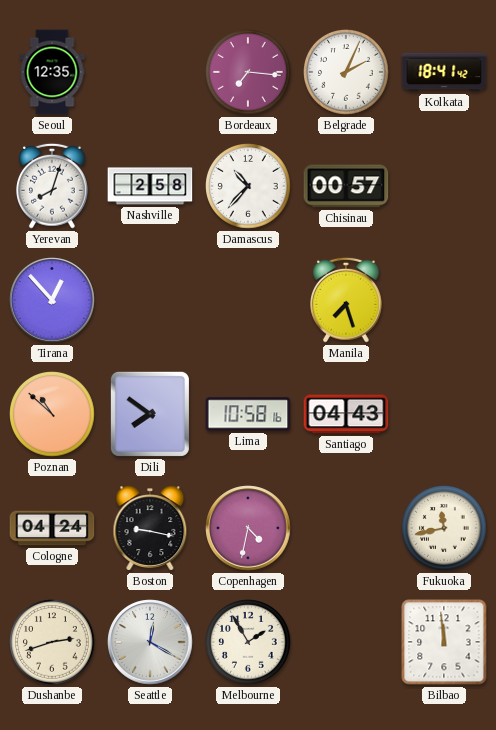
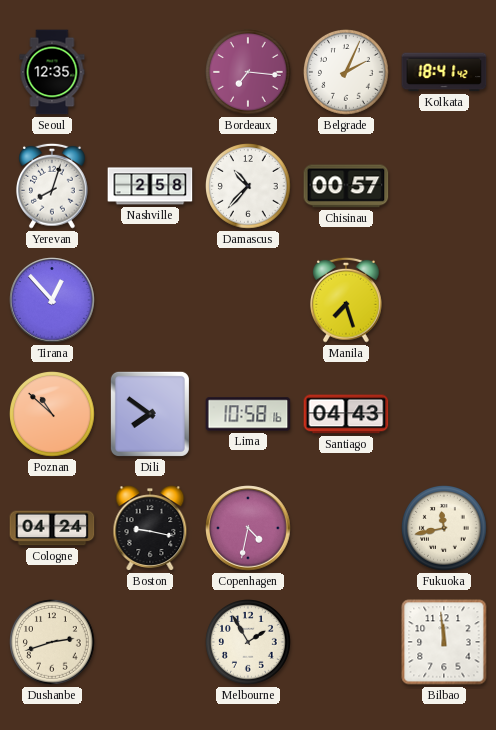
Seattle: 12:20 -> none
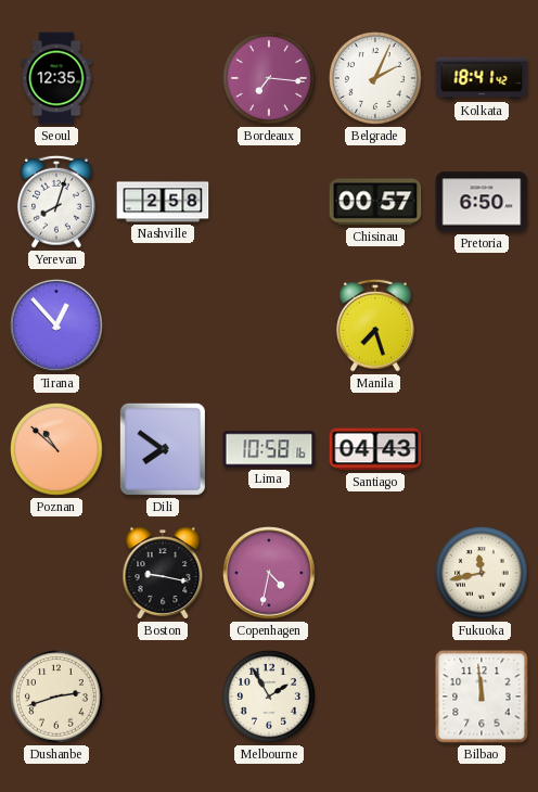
Damascus: 10:37 -> none
Pretoria: none -> 6:50
Cologne: 04:24 -> none
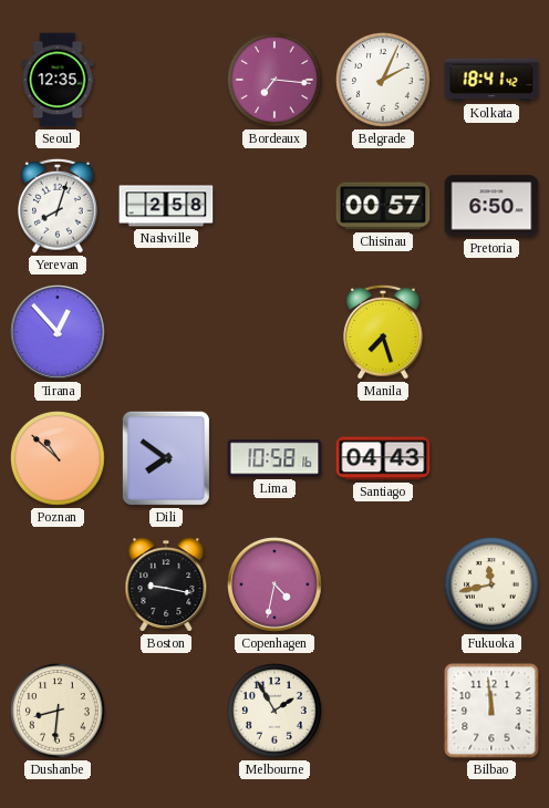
Dushanbe: 2:42 -> 8:31
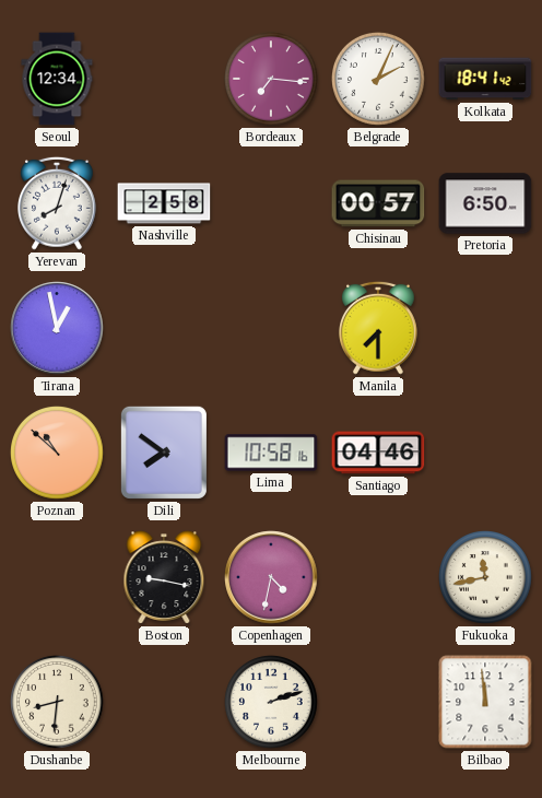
Seoul: 12:35 -> 12:34
Tirana: 12:53 -> 12:58
Manila: 7:27 -> 7:30
Santiago: 04:43 -> 04:46
Melbourne: 1:55 -> 2:12
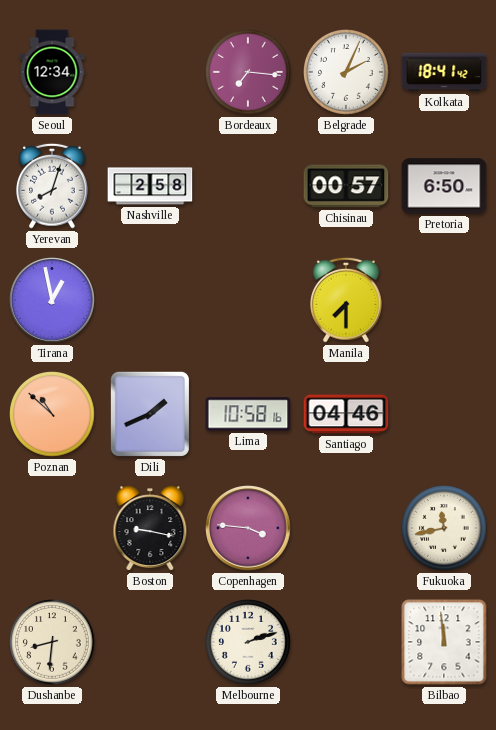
Dili: 7:51 -> 1:41
Copenhagen: 4:32 -> 3:46
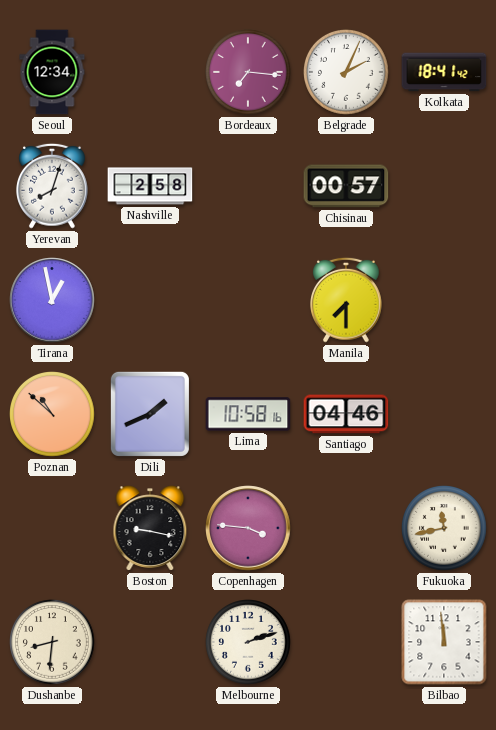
Pretoria: 6:50 -> none
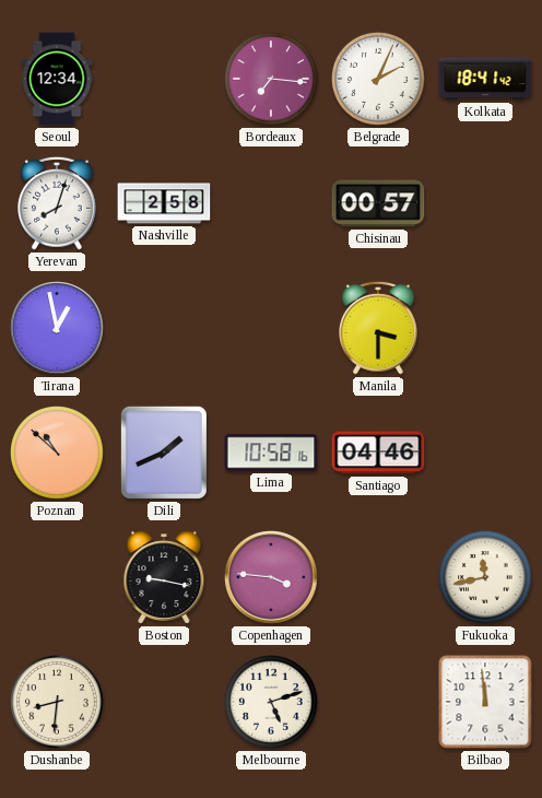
Manila: 7:30 -> 3:30
Melbourne: 2:12 -> 5:12
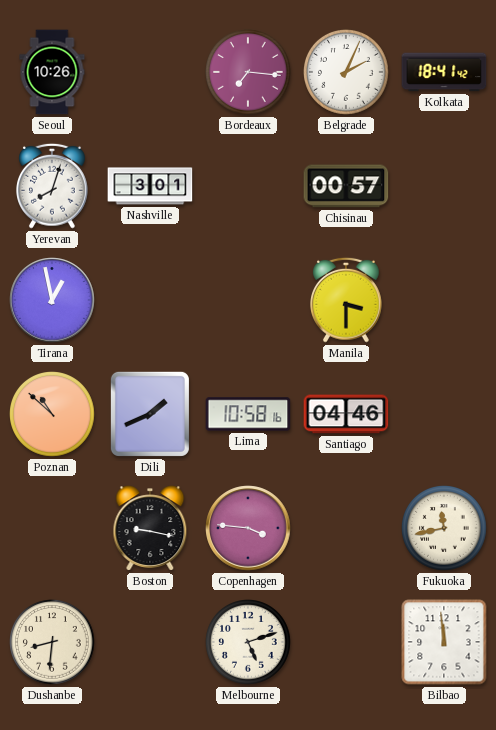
Seoul: 12:34 -> 10:26
Nashville: 2:58 -> 3:01
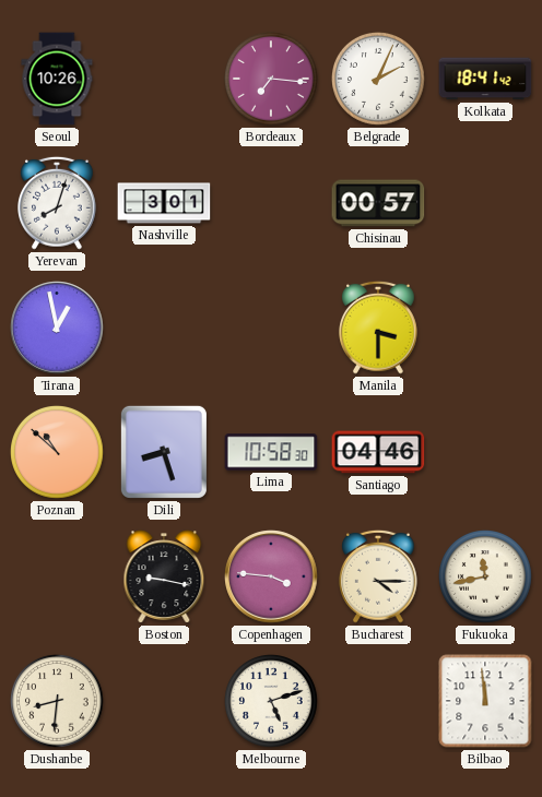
Dili: 1:41 -> 8:27
Lima: 10:58:16 -> 10:58:30
Bucharest: none -> 4:15
